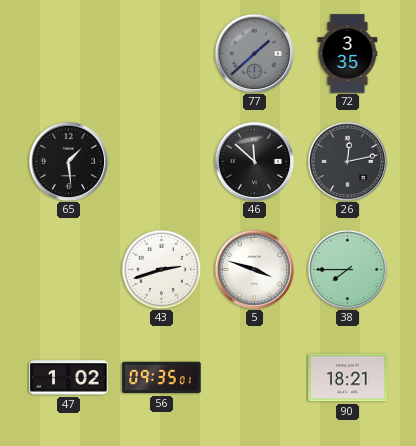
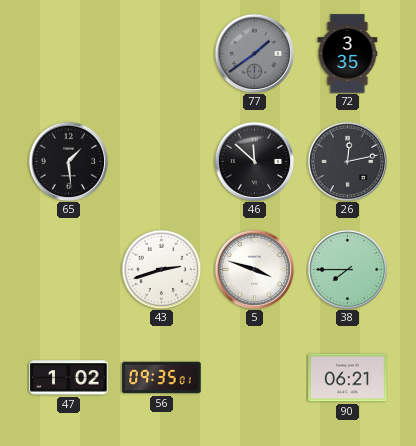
77: 1:38 -> 1:39
90: 18:21 -> 06:21
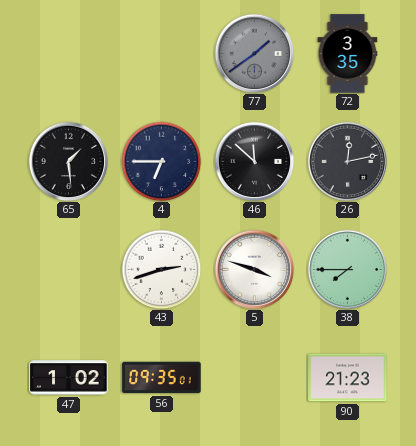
4: none -> 6:45
90: 06:21 -> 21:23
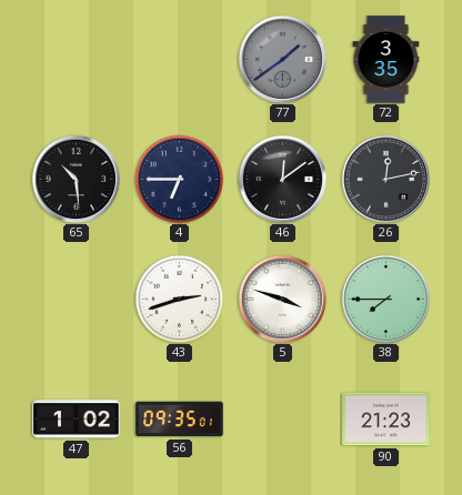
65: 1:29 -> 10:29
46: 11:52 -> 12:09
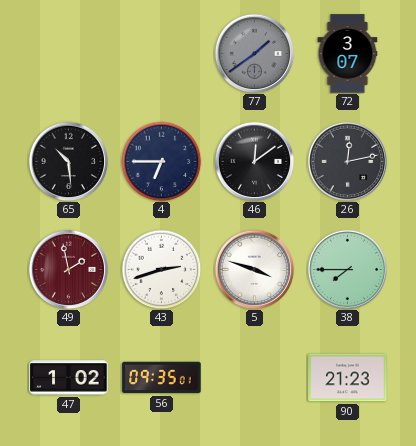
72: 3:35 -> 3:07
49: none -> 1:58
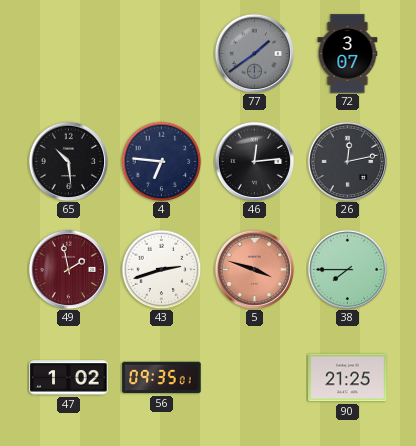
4: 6:45 -> 6:46
46: 12:09 -> 12:14
5 dial: white -> salmon
90: 21:23 -> 21:25
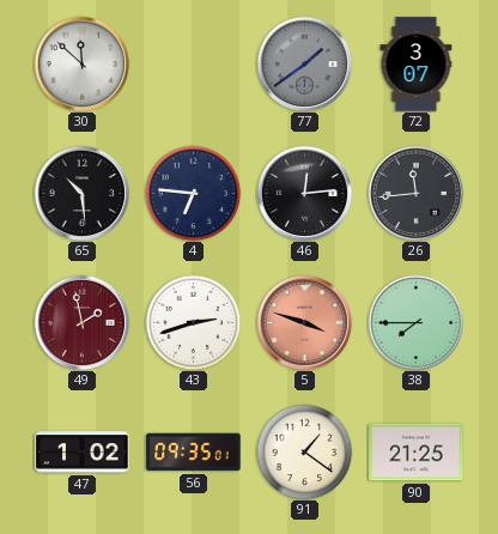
30: none -> 11:52
26: 12:13 -> 11:44
91: none -> 1:21
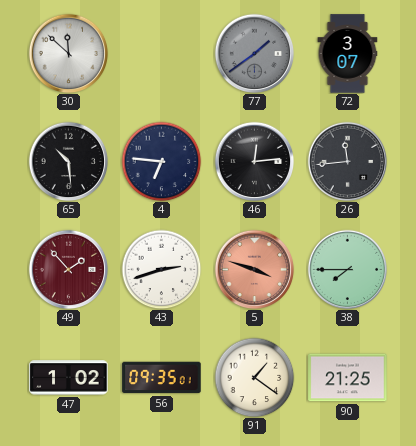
49: 1:58 -> 1:53
